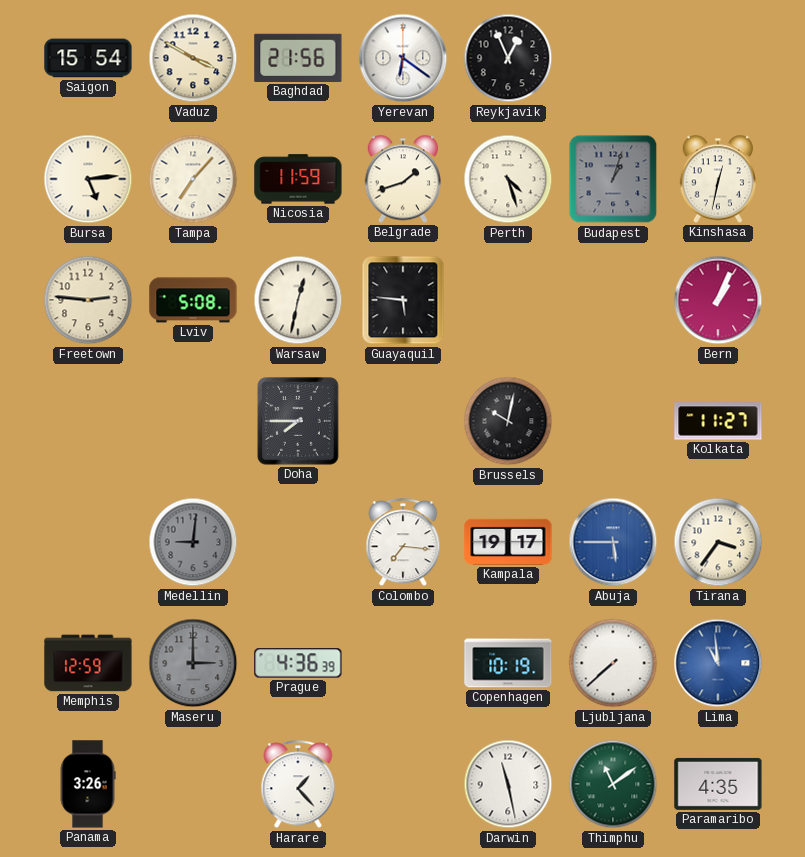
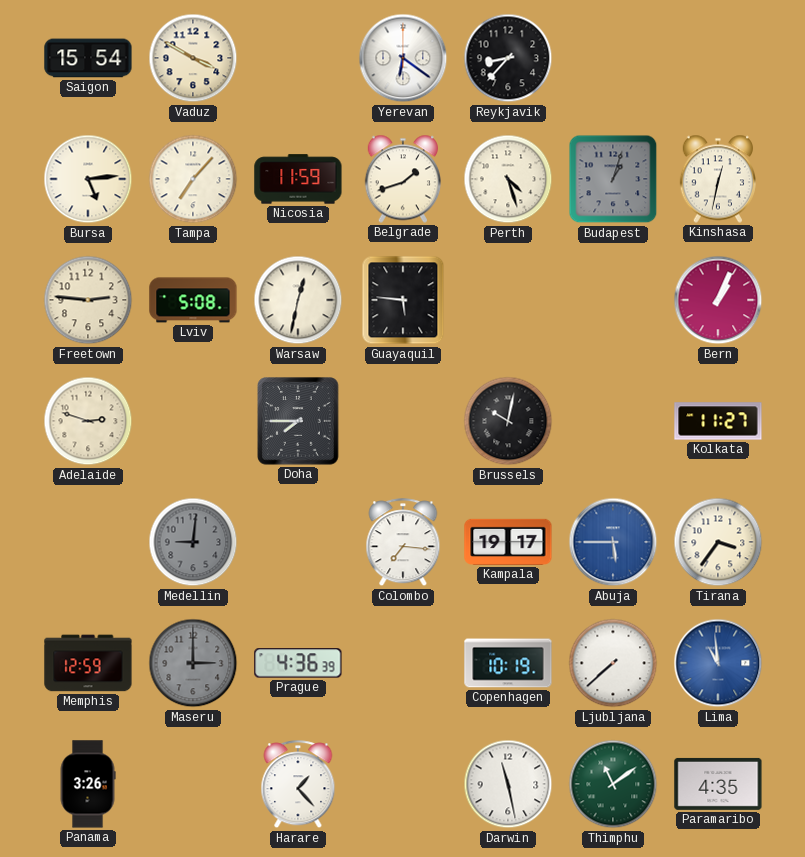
Baghdad: 21:56 -> none
Reykjavik: 12:56 -> 8:37
Adelaide: none -> 2:48
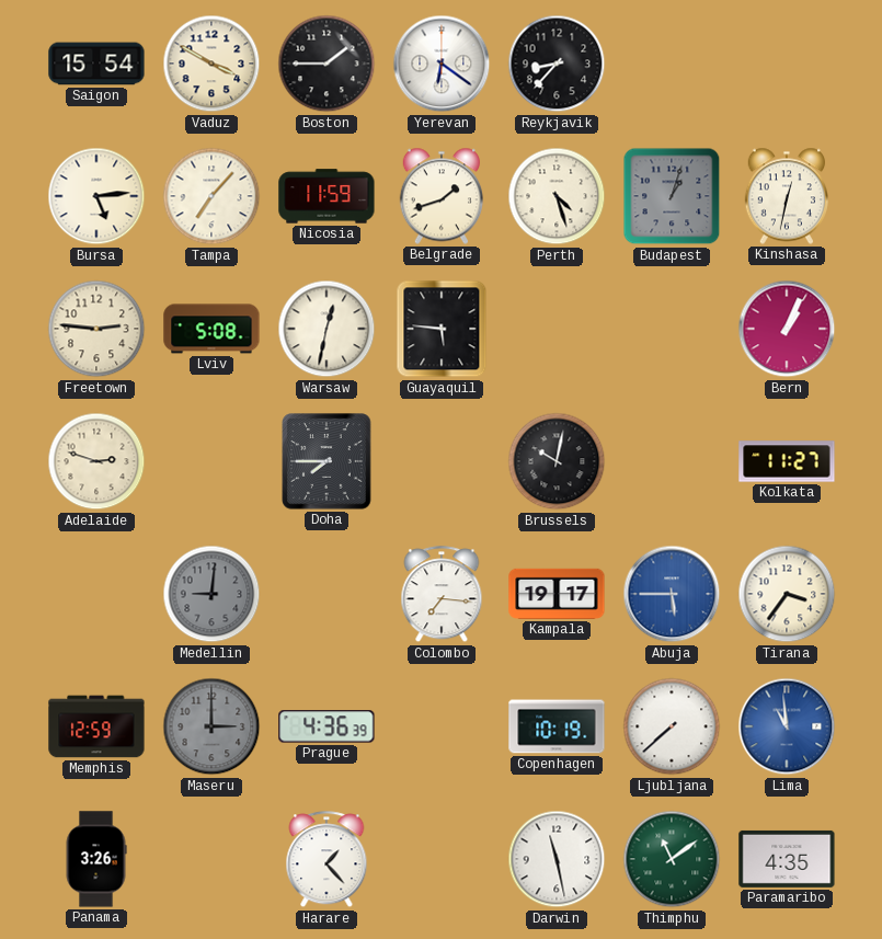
Boston: none -> 1:45
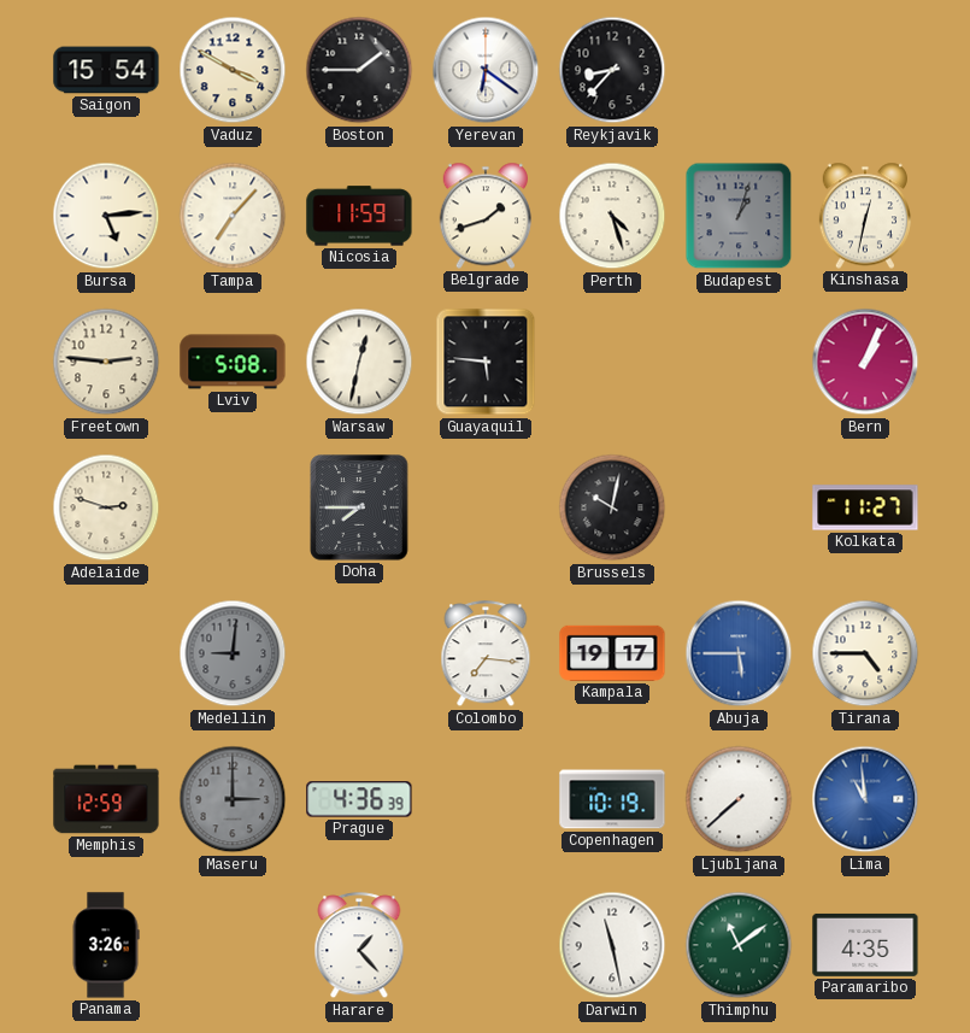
Tirana: 3:36 -> 4:45
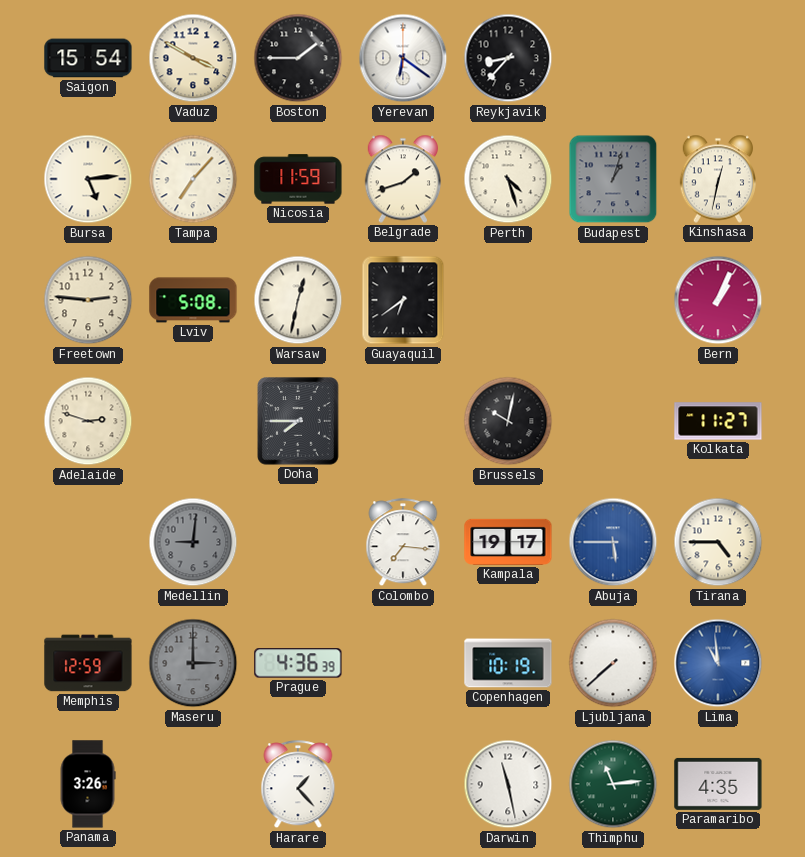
Guayaquil: 5:46 -> 6:39
Thimphu: 11:09 -> 11:14
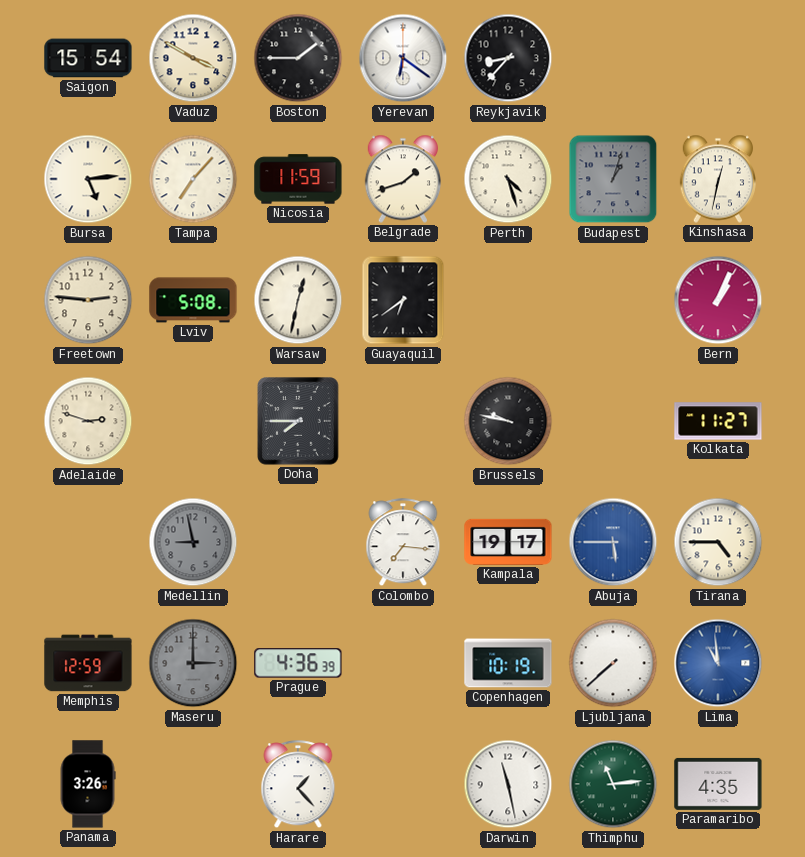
Brussels: 10:02 -> 9:47
Medellin: 9:01 -> 8:58
